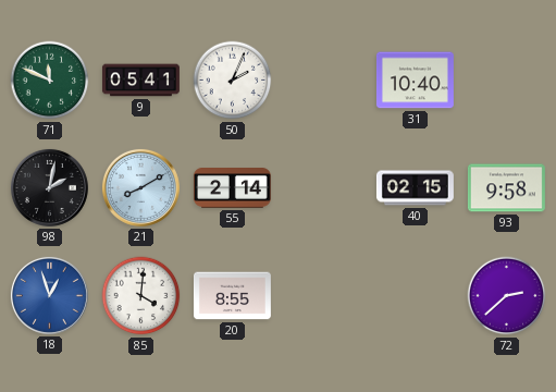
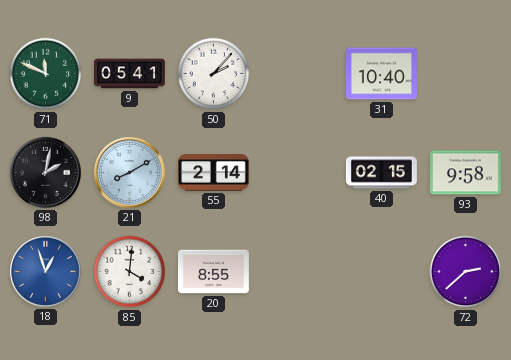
50: 2:04 -> 2:07
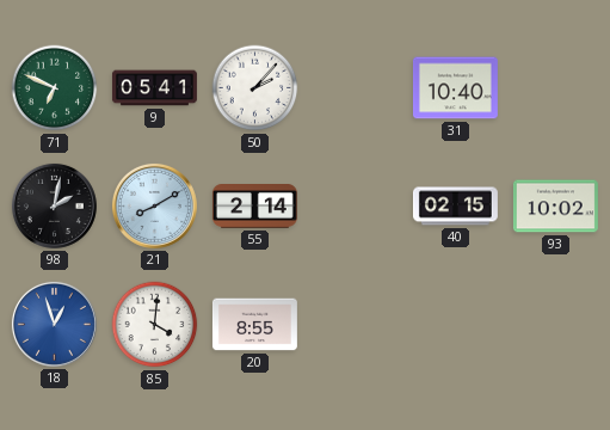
71: 11:49 -> 6:49
93: 9:58 -> 10:02
72: 2:38 -> none
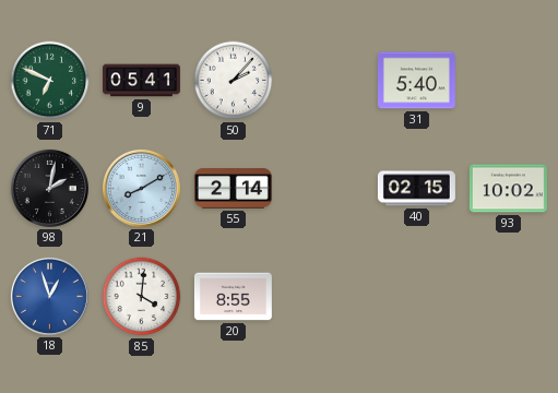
31: 10:40 -> 5:40
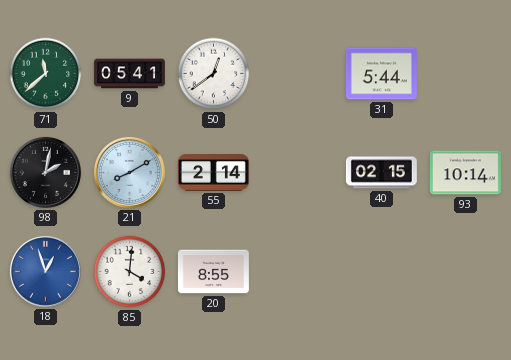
71: 6:49 -> 11:38
50: 2:07 -> 12:39
31: 5:40 -> 5:44
93: 10:02 -> 10:14
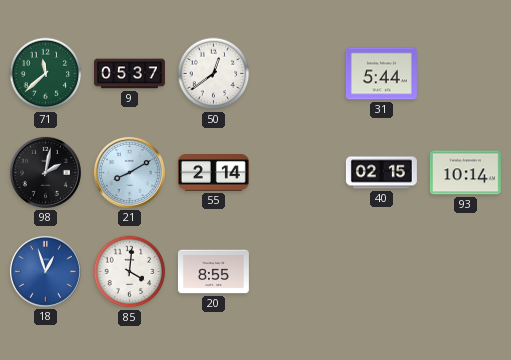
9: 05:41 -> 05:37
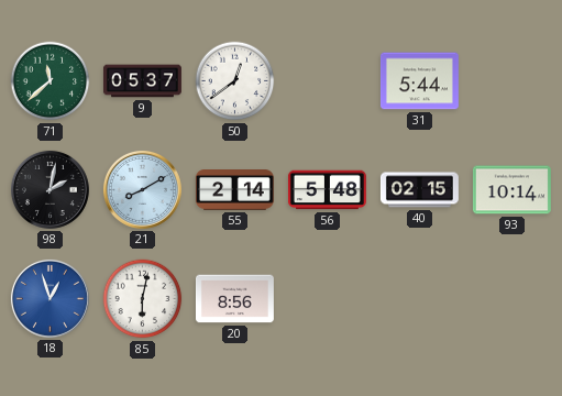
56: none -> 5:48
85: 4:01 -> 6:02
20: 8:55 -> 8:56
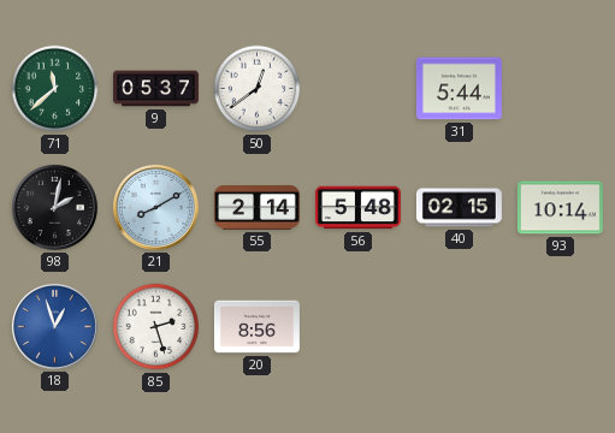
85: 6:02 -> 2:27
